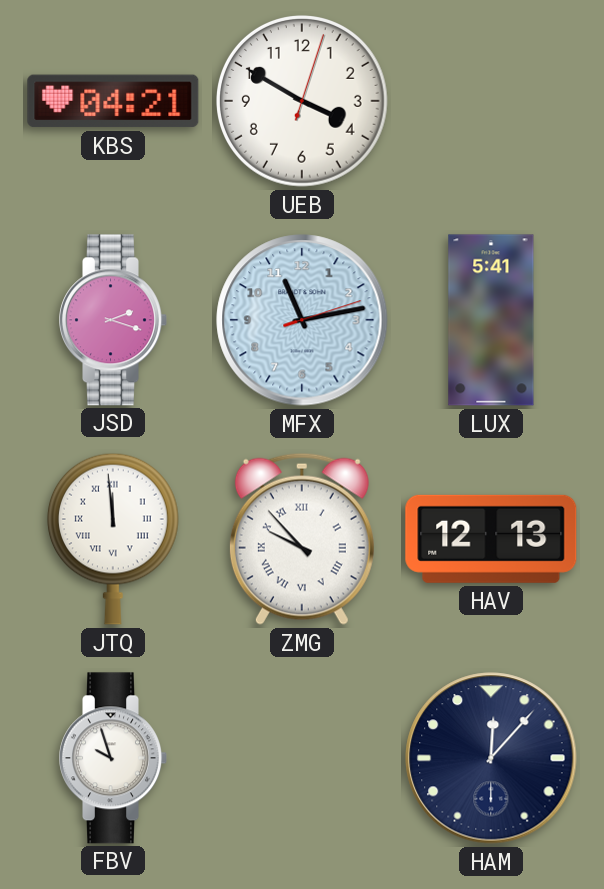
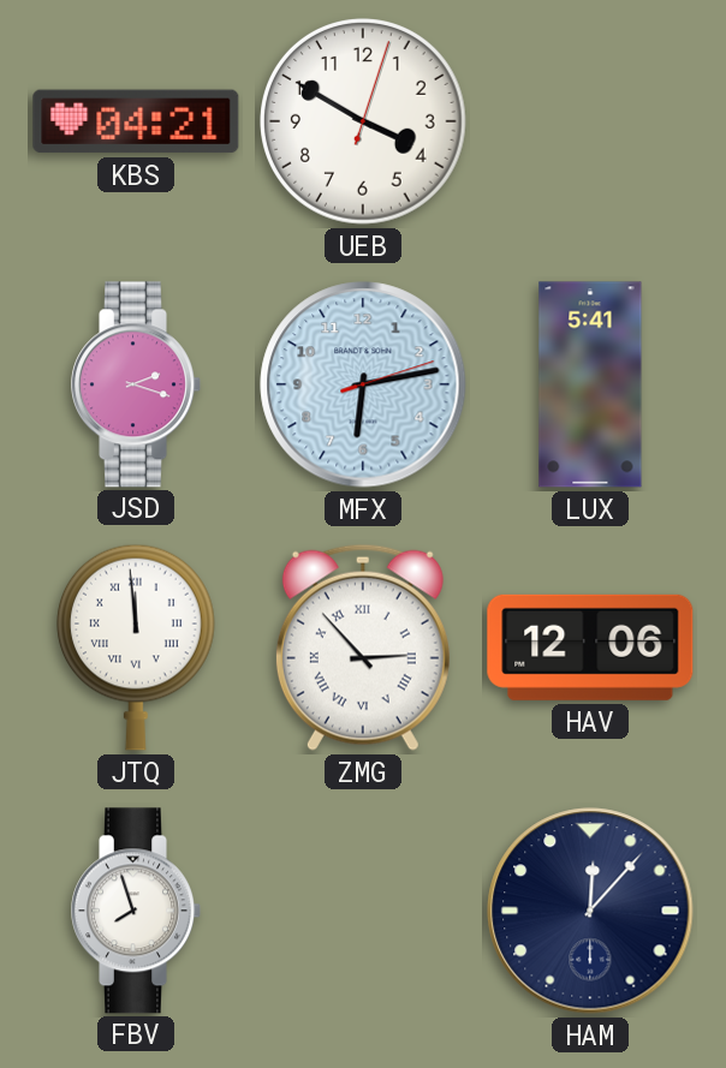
MFX: 11:13 -> 6:13
ZMG: 9:53 -> 2:53
HAV: 12:13 -> 12:06
FBV: 9:57 -> 7:57
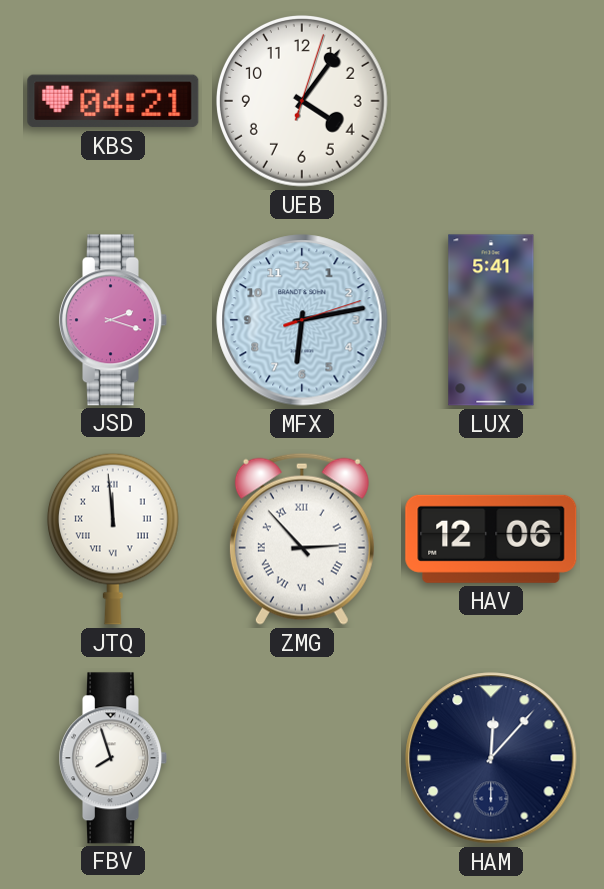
UEB: 3:50 -> 4:06
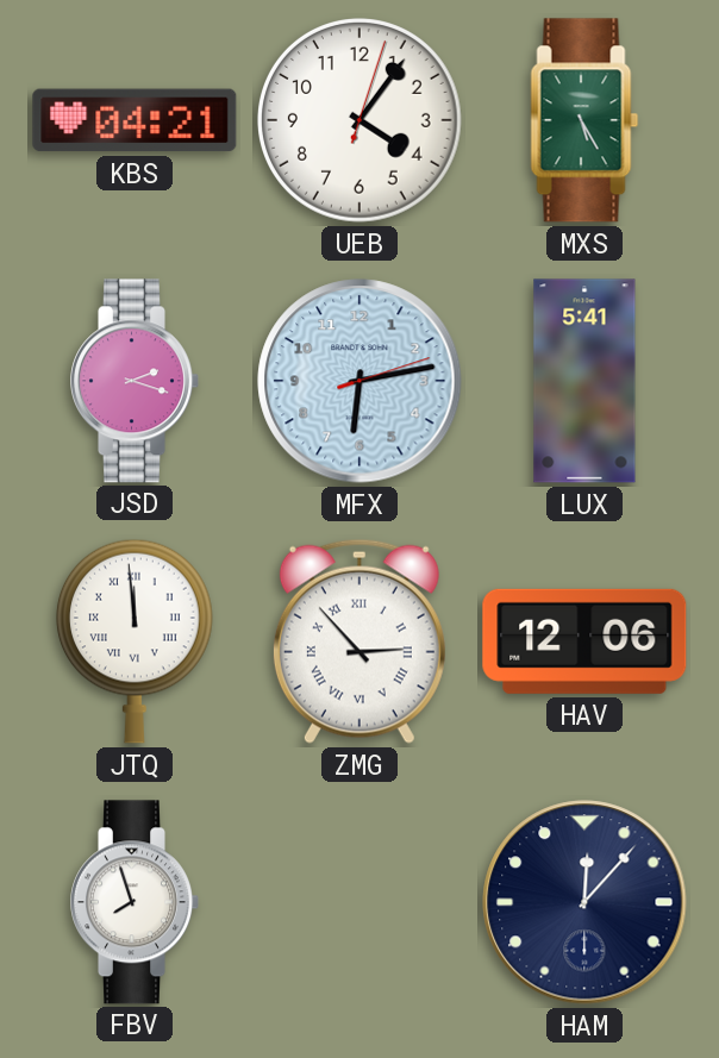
MXS: none -> 5:25
